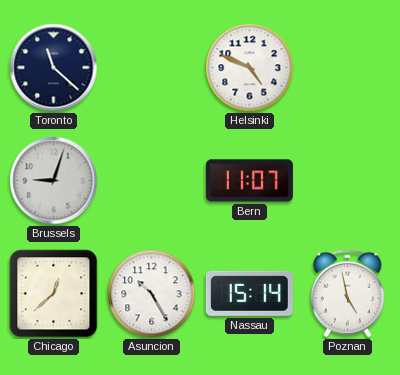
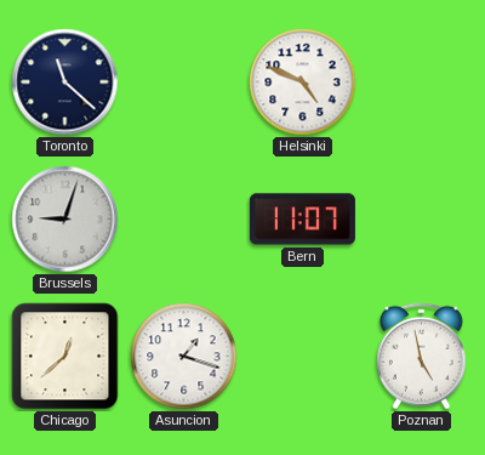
Asuncion: 10:25 -> 1:18
Nassau: 15:14 -> none
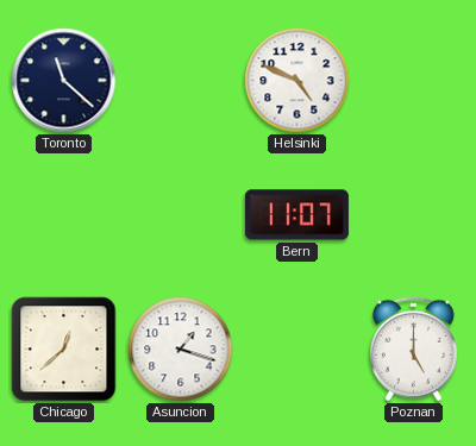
Brussels: 9:03 -> none
Poznan: 4:58 -> 5:00
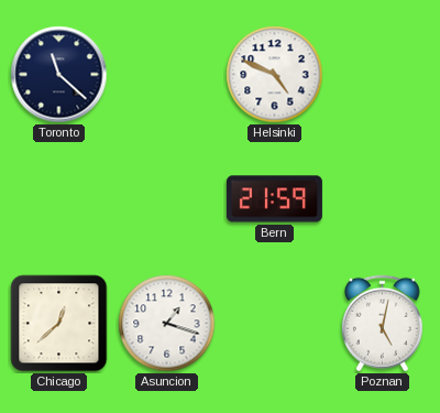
Bern: 11:07 -> 21:59
Poznan: 5:00 -> 5:02
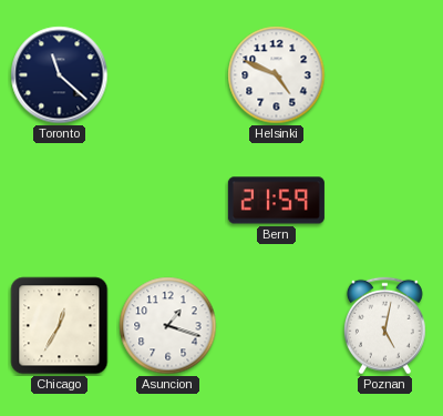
Chicago: 12:38 -> 12:35
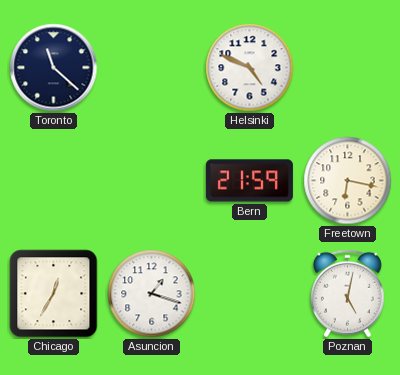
Freetown: none -> 6:17
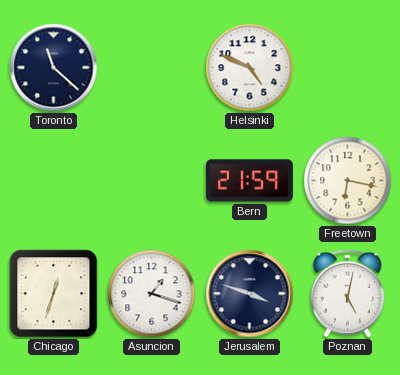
Chicago: 12:35 -> 12:33
Jerusalem: none -> 3:48
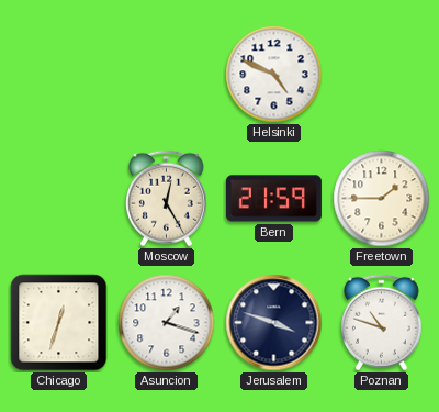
Toronto: 11:22 -> none
Moscow: none -> 12:25
Freetown: 6:17 -> 1:45
Poznan: 5:02 -> 10:48
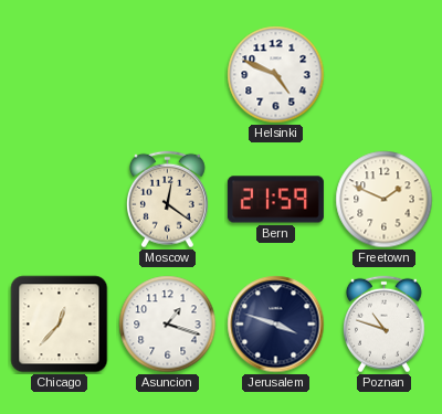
Moscow: 12:25 -> 12:21
Freetown: 1:45 -> 1:49
Chicago: 12:33 -> 12:37
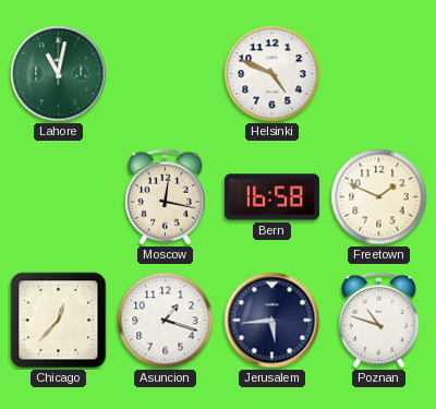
Lahore: none -> 11:02
Moscow: 12:21 -> 12:17
Bern: 21:59 -> 16:58
Jerusalem: 3:48 -> 5:44
